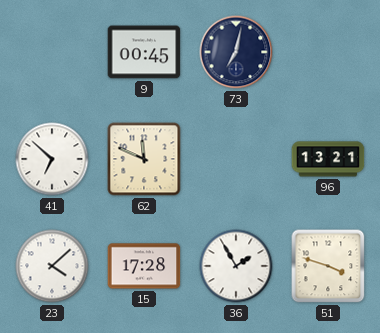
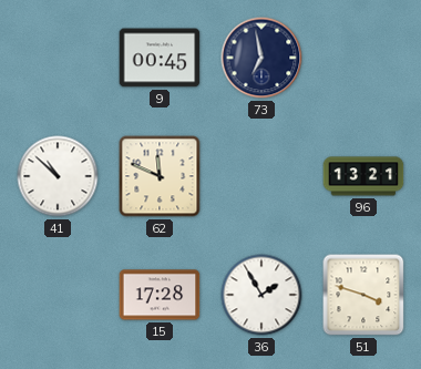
73: 7:02 -> 6:58
41: 6:52 -> 10:52
23: 4:08 -> none
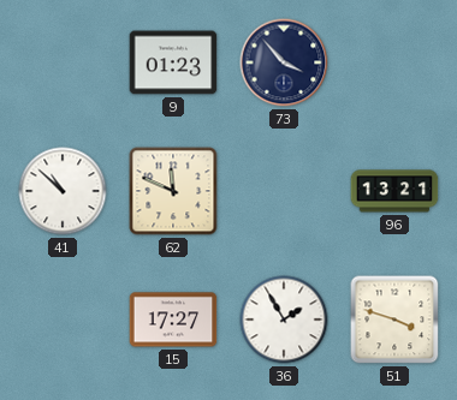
9: 00:45 -> 01:23
73: 6:58 -> 3:53
15: 17:28 -> 17:27
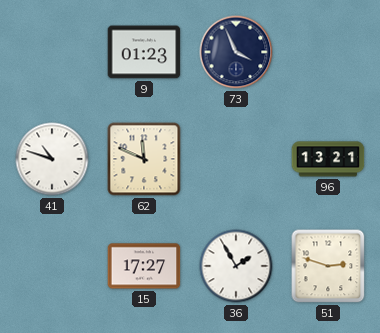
73: 3:53 -> 3:56
41: 10:52 -> 10:48
51: 3:48 -> 2:48
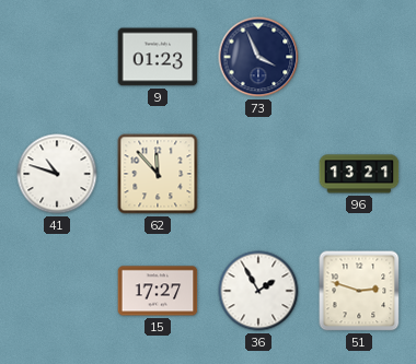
62: 11:49 -> 11:53
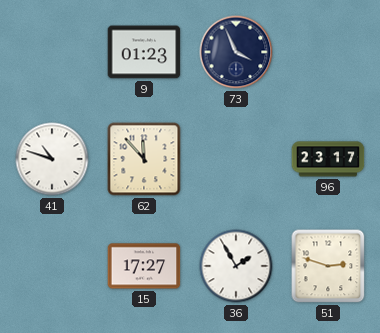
96: 13:21 -> 23:17
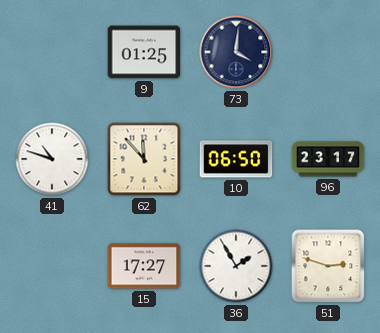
9: 01:23 -> 01:25
73: 3:56 -> 4:01
10: none -> 06:50
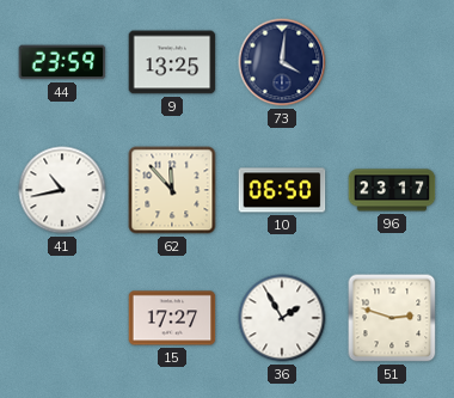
44: none -> 23:59
9: 01:25 -> 13:25
41: 10:48 -> 10:43
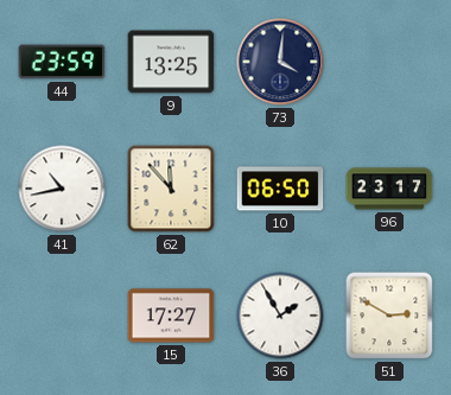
51: 2:48 -> 2:50
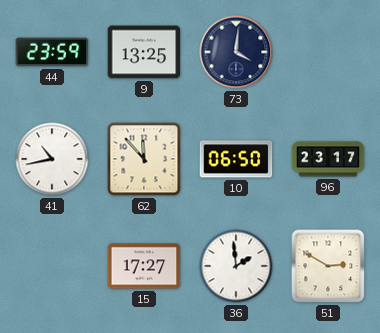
36: 1:55 -> 1:59
